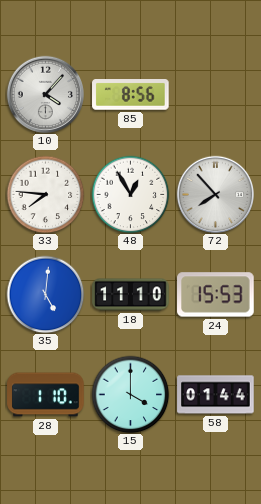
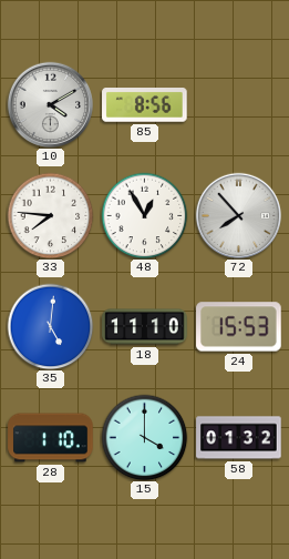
10: 4:07 -> 4:10
58: 01:44 -> 01:32
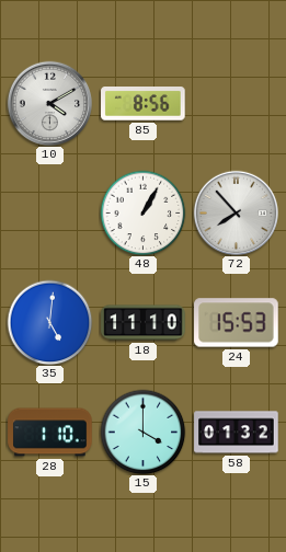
33: 7:46 -> none
48: 12:55 -> 1:05
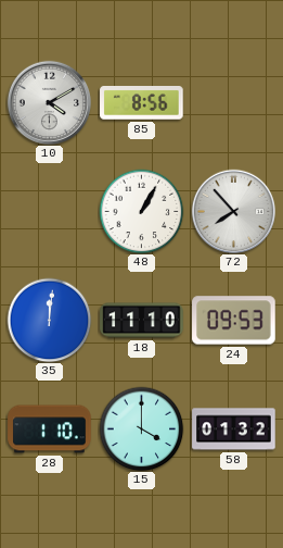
35: 5:01 -> 12:01
24: 15:53 -> 09:53
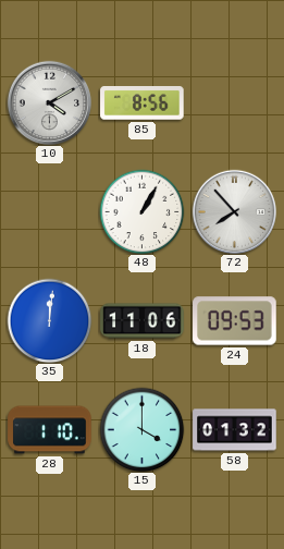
18: 11:10 -> 11:06
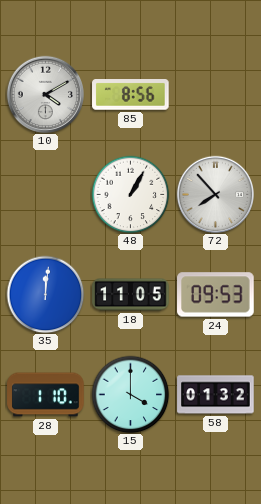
18: 11:06 -> 11:05
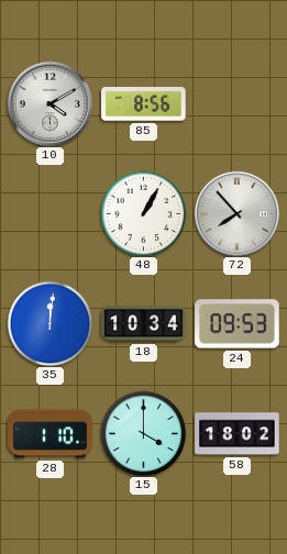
18: 11:05 -> 10:34
58: 01:32 -> 18:02
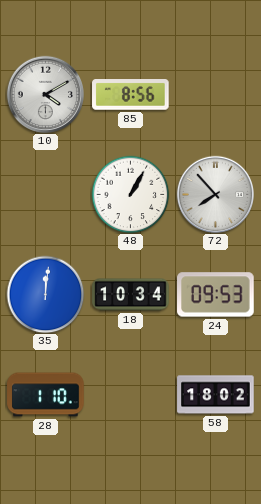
15: 4:00 -> none
